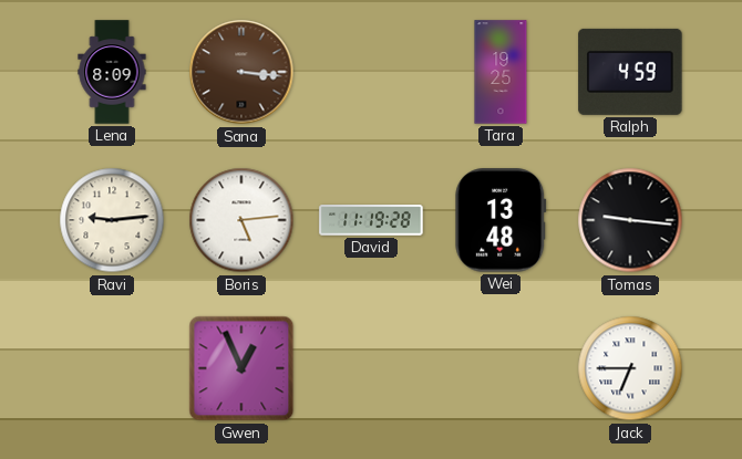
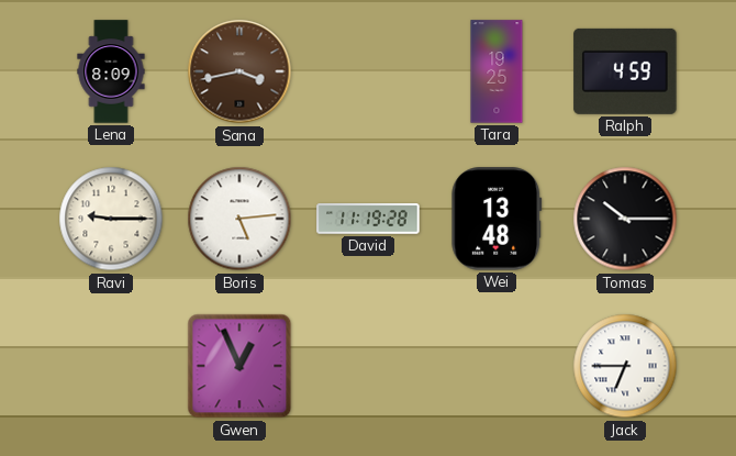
Sana: 3:16 -> 3:43
Ravi: 9:14 -> 9:15
Tomas: 9:16 -> 10:15
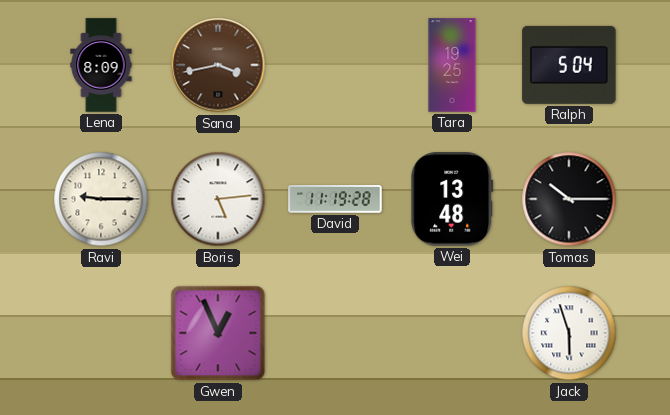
Ralph: 4:59 -> 5:04
Jack: 6:45 -> 5:57
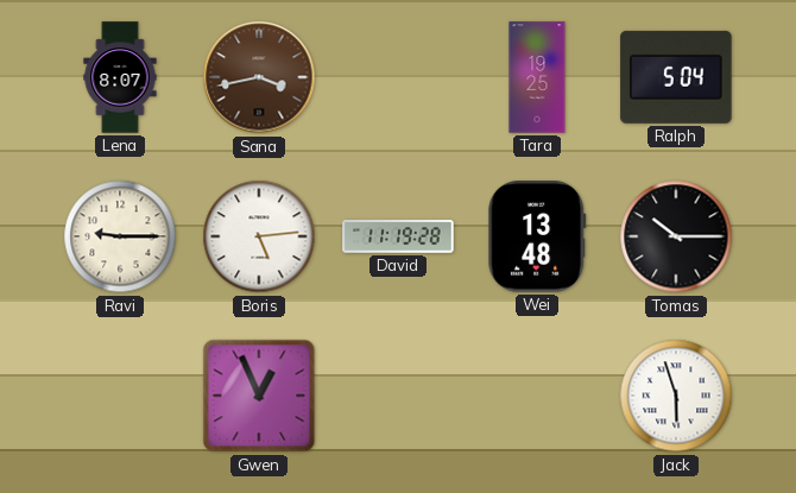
Lena: 8:09 -> 8:07
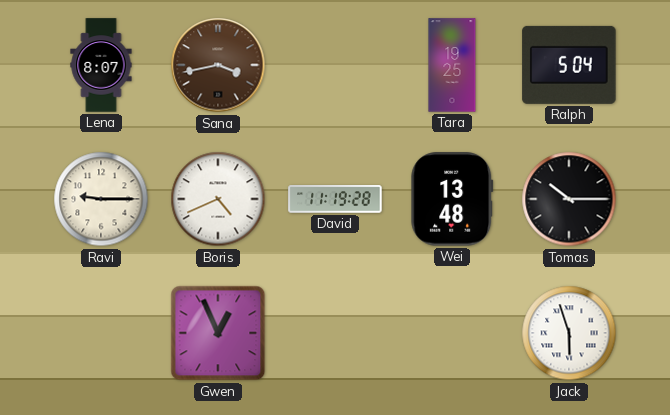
Boris: 5:14 -> 4:41
